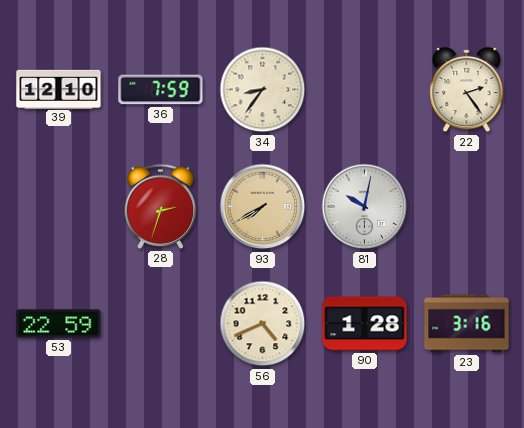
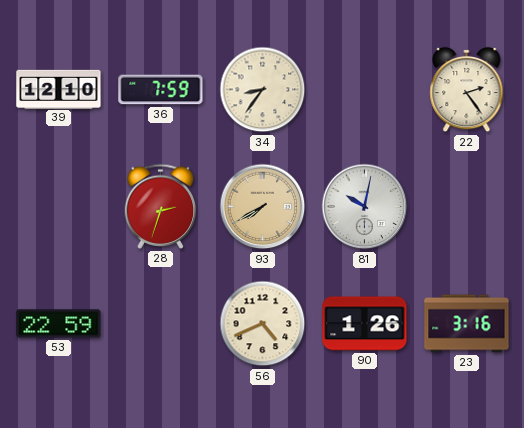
90: 1:28 -> 1:26
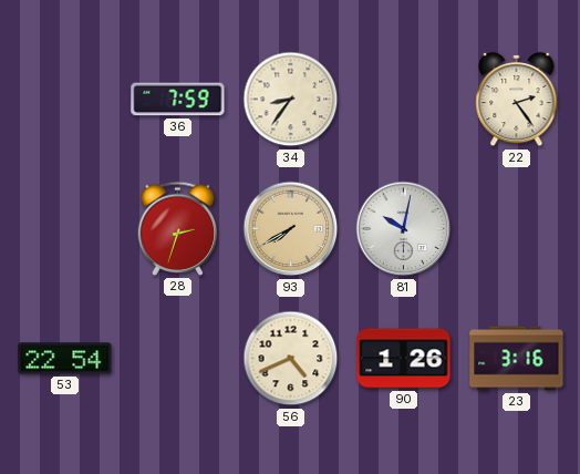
39: 12:10 -> none
53: 22:59 -> 22:54
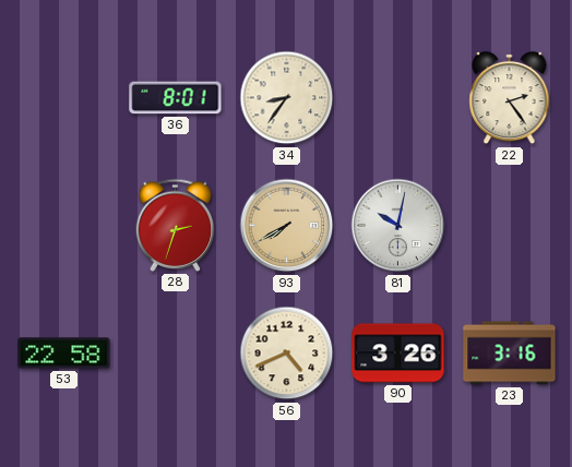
36: 7:59 -> 8:01
53: 22:54 -> 22:58
90: 1:26 -> 3:26
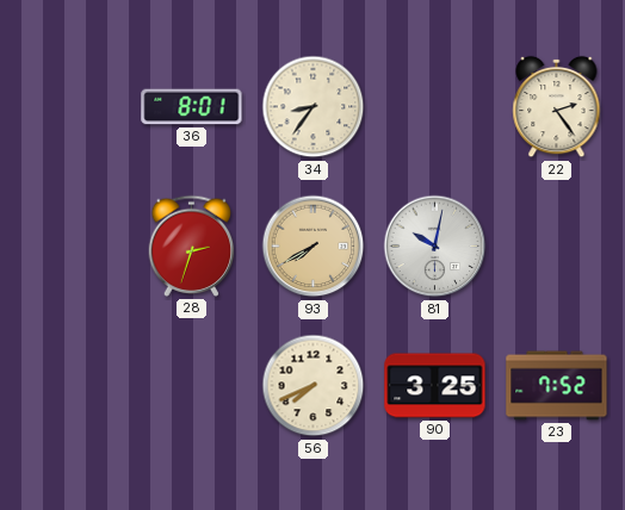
53: 22:58 -> none
56: 4:41 -> 7:41
90: 3:26 -> 3:25
23: 3:16 -> 7:52
